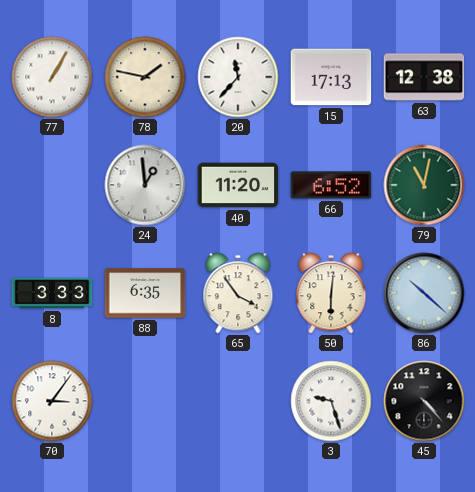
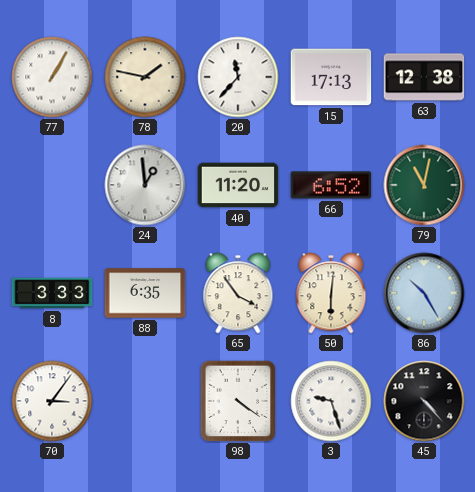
86: 10:22 -> 10:25
98: none -> 4:21
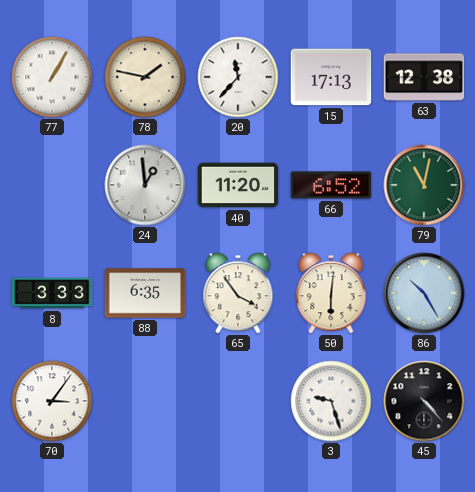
98: 4:21 -> none
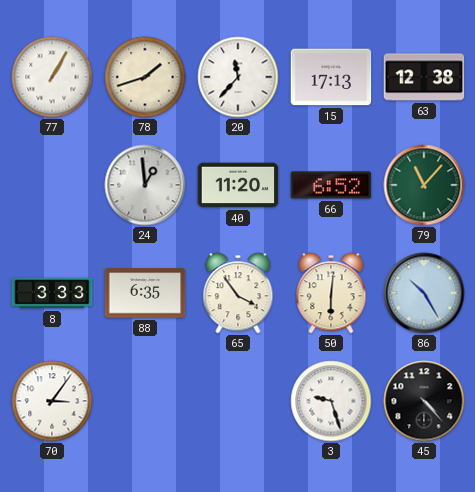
78: 1:47 -> 1:42
79: 11:02 -> 11:07
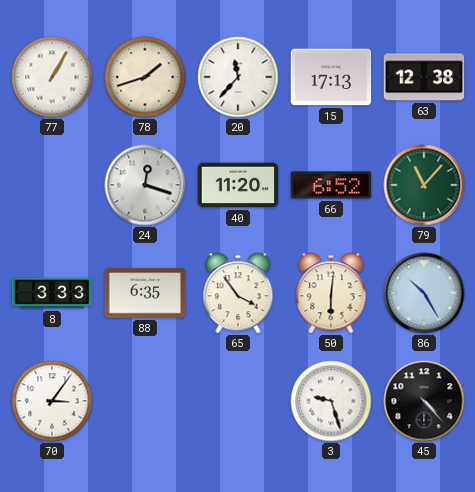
24: 12:59 -> 12:18
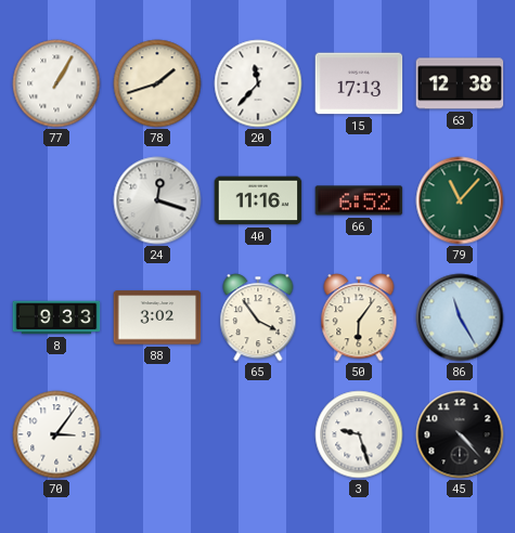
40: 11:20 -> 11:16
8: 3:33 -> 9:33
88: 6:35 -> 3:02
50: 6:01 -> 6:06
86: 10:25 -> 11:25
